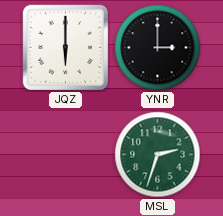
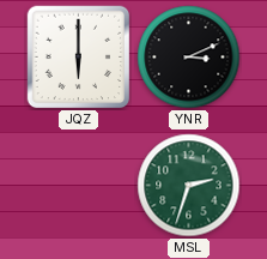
YNR: 3:00 -> 3:11
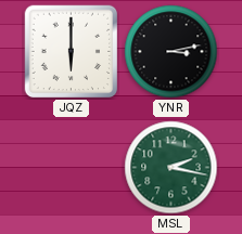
YNR: 3:11 -> 3:13
MSL: 2:33 -> 2:17
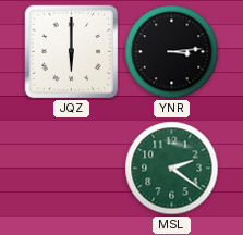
YNR: 3:13 -> 3:14
MSL: 2:17 -> 2:21
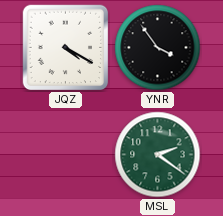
JQZ: 6:00 -> 4:20
YNR: 3:14 -> 3:54
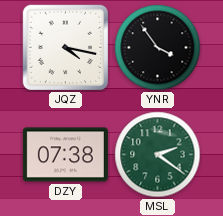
JQZ: 4:20 -> 4:17
DZY: none -> 07:38
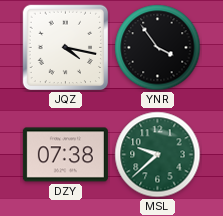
MSL: 2:21 -> 9:38
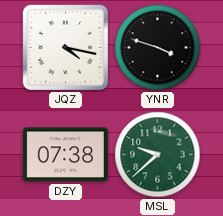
YNR: 3:54 -> 3:48
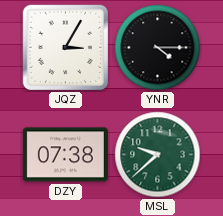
JQZ: 4:17 -> 3:05
YNR: 3:48 -> 4:15
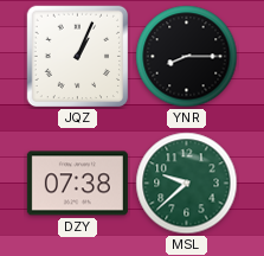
JQZ: 3:05 -> 1:04
YNR: 4:15 -> 8:15
